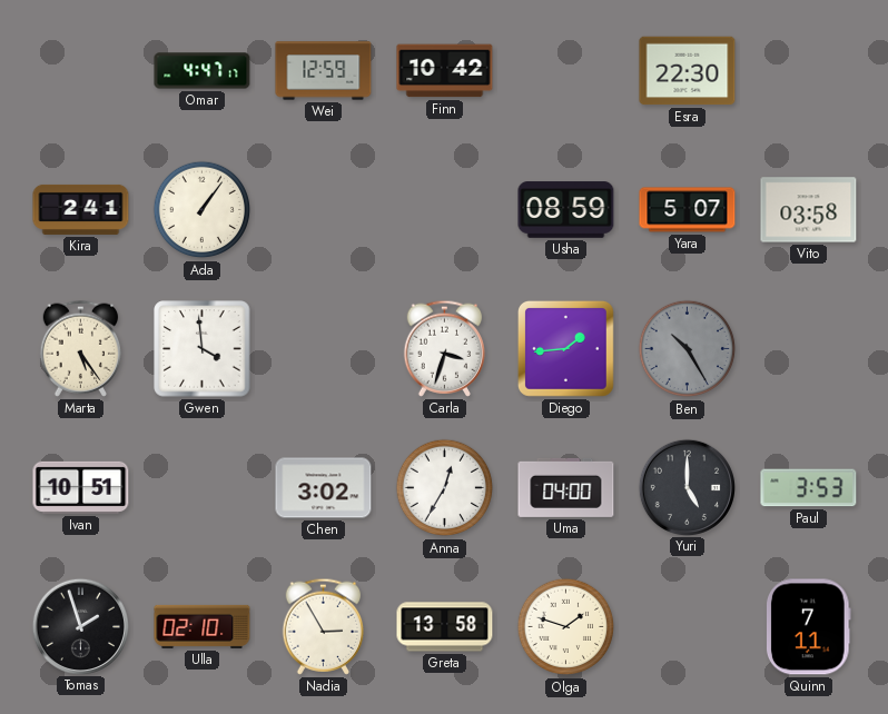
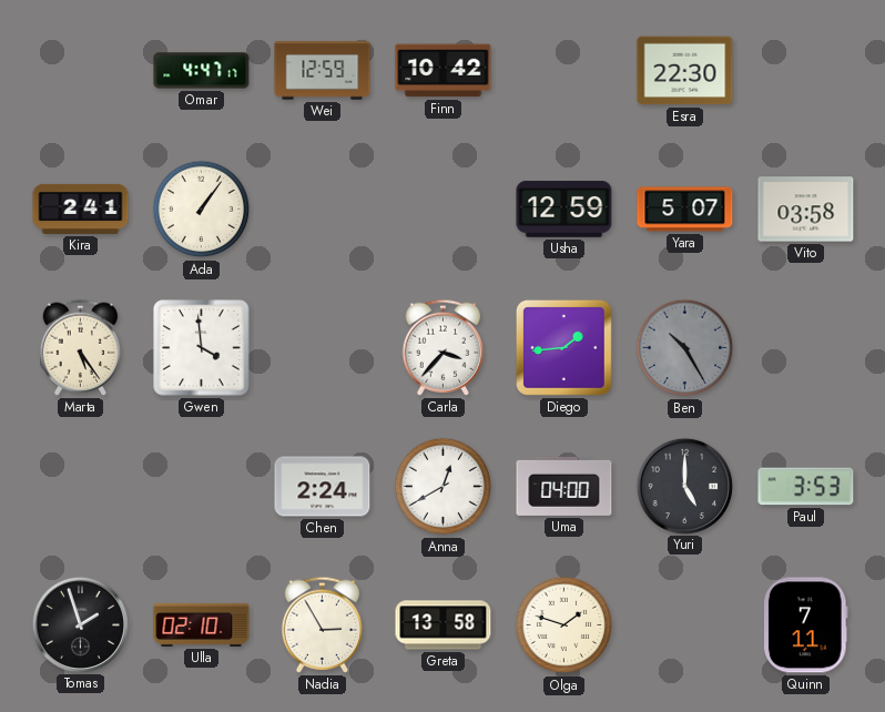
Usha: 08:59 -> 12:59
Carla: 3:33 -> 3:37
Ivan: 10:51 -> none
Chen: 3:02 -> 2:24
Anna: 12:35 -> 12:40
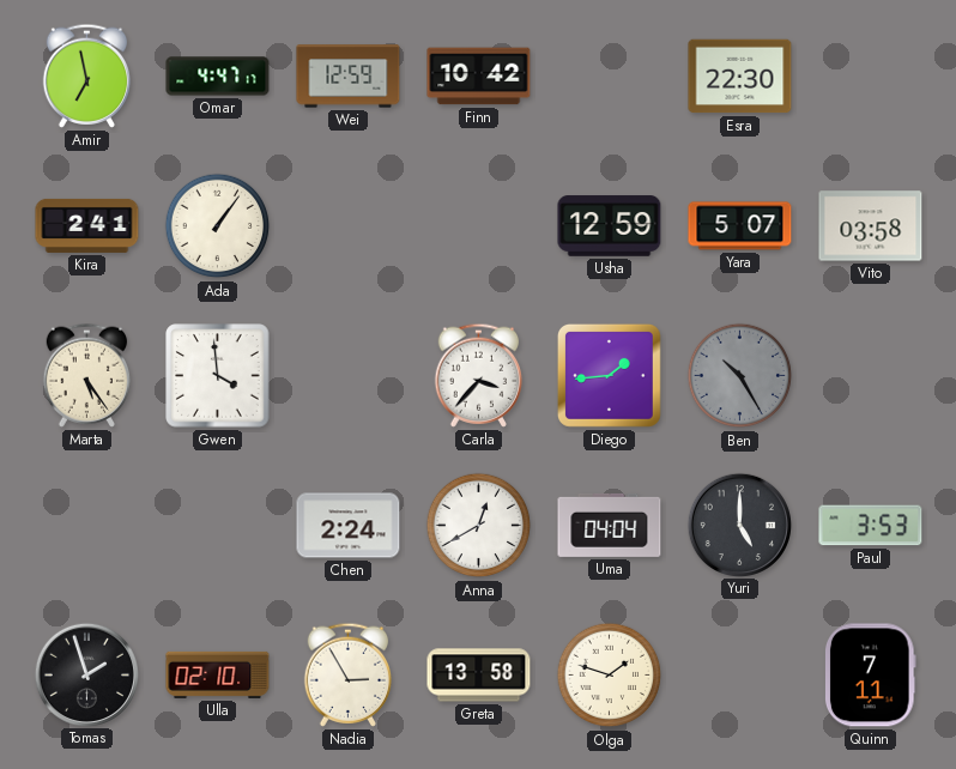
Amir: none -> 6:58
Uma: 04:00 -> 04:04
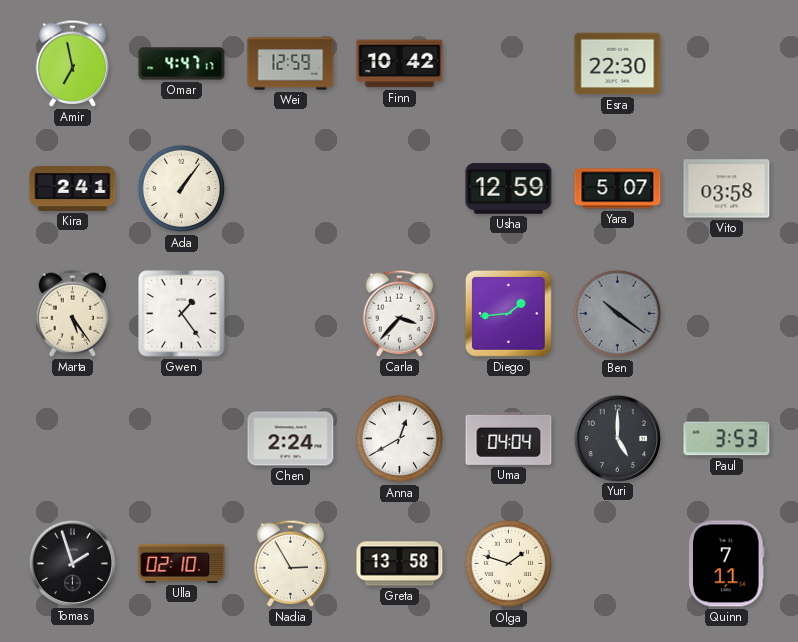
Gwen: 3:59 -> 1:24
Ben: 10:25 -> 10:21
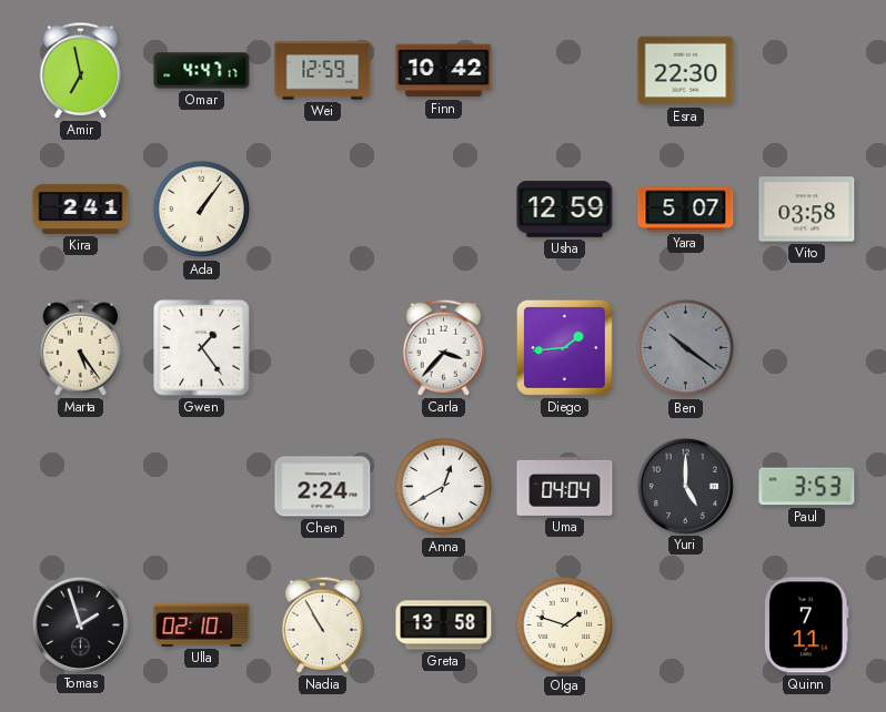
Nadia: 2:55 -> 10:55
